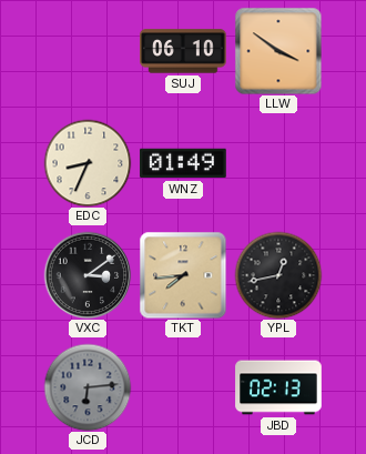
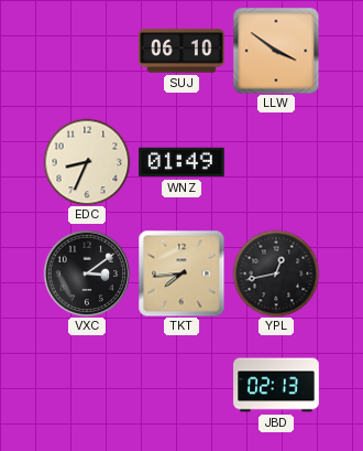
JCD: 6:14 -> none
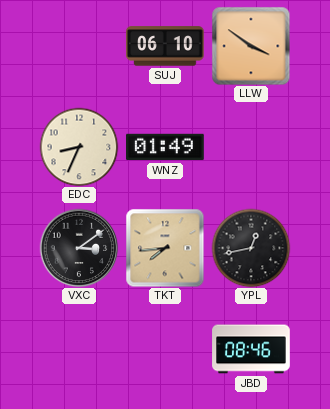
JBD: 02:13 -> 08:46
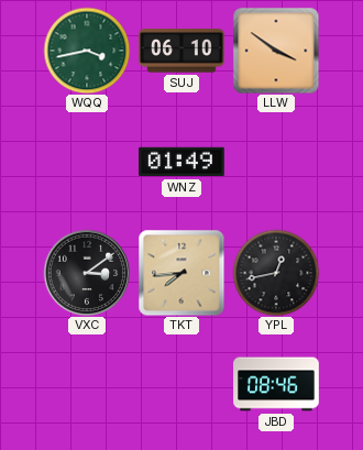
WQQ: none -> 3:43
EDC: 8:34 -> none
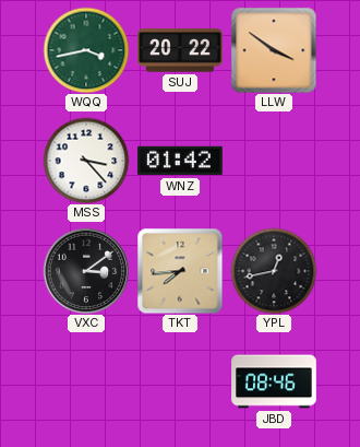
SUJ: 06:10 -> 20:22
MSS: none -> 3:23
WNZ: 01:49 -> 01:42
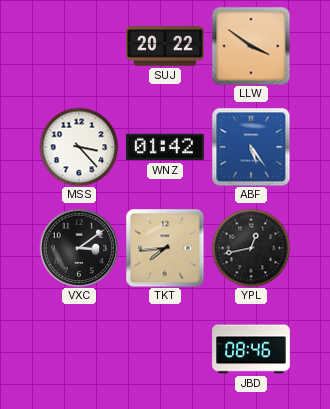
WQQ: 3:43 -> none
ABF: none -> 5:24
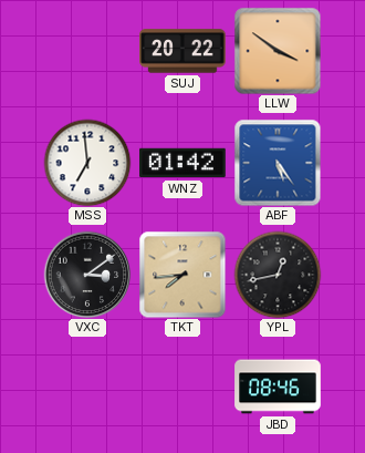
MSS: 3:23 -> 6:59
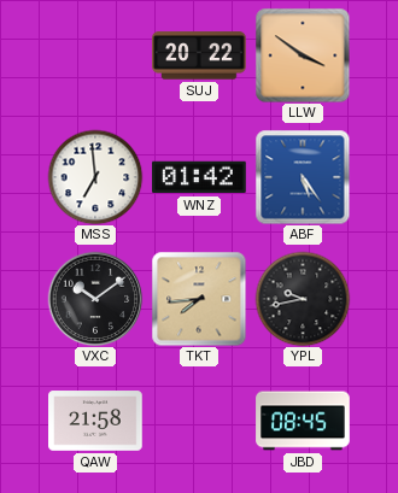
VXC: 3:09 -> 10:09
YPL: 12:43 -> 9:43
QAW: none -> 21:58
JBD: 08:46 -> 08:45
